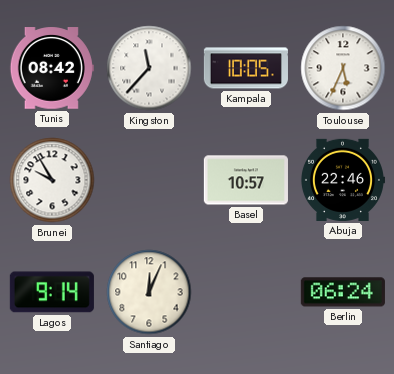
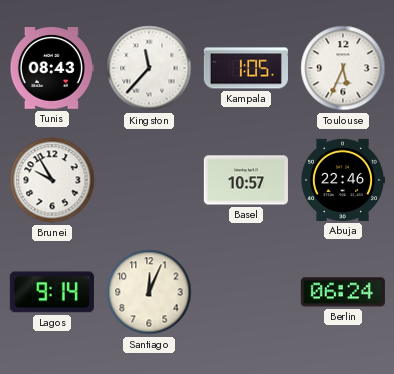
Tunis: 08:42 -> 08:43
Kampala: 10:05 -> 1:05
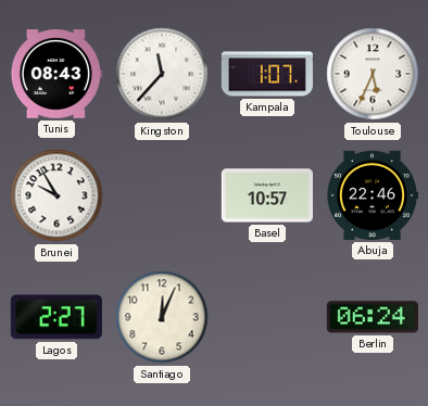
Kampala: 1:05 -> 1:07
Lagos: 9:14 -> 2:27
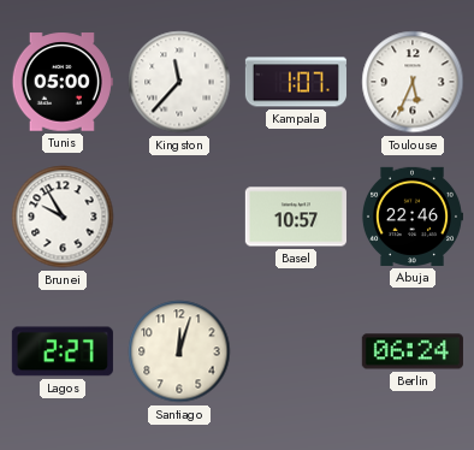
Tunis: 08:43 -> 05:00
Santiago: 12:04 -> 12:03
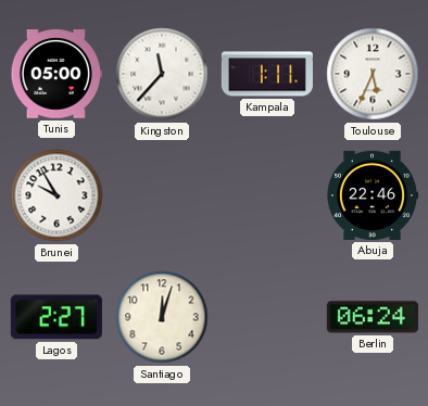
Kampala: 1:07 -> 1:11
Basel: 10:57 -> none
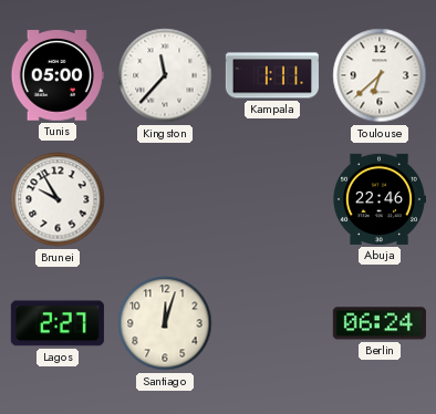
Toulouse: 5:34 -> 6:38
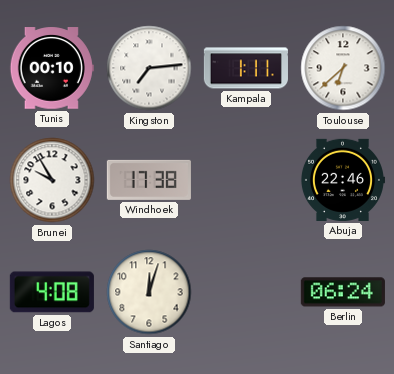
Tunis: 05:00 -> 00:10
Kingston: 11:37 -> 7:14
Windhoek: none -> 17:38
Lagos: 2:27 -> 4:08
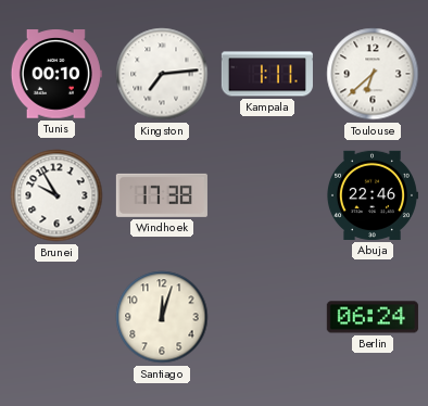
Lagos: 4:08 -> none
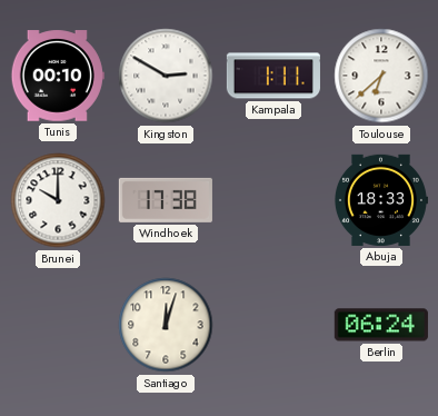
Kingston: 7:14 -> 2:50
Brunei: 9:55 -> 10:00
Abuja: 22:46 -> 18:33
